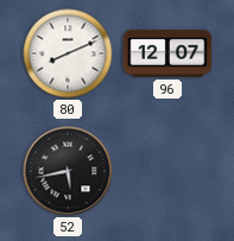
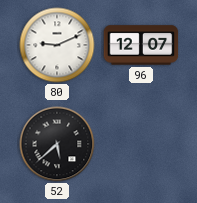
80: 8:11 -> 9:11
52: 5:43 -> 5:38
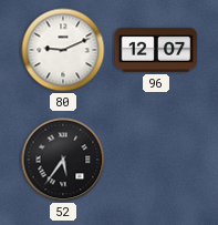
52: 5:38 -> 5:36
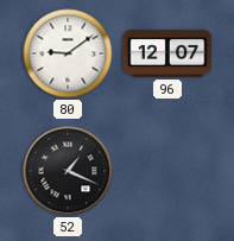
80: 9:11 -> 9:09
52: 5:36 -> 1:19
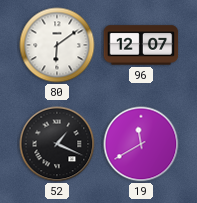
80: 9:09 -> 6:09
19: none -> 11:40
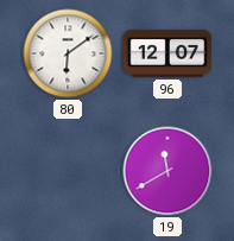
52: 1:19 -> none
